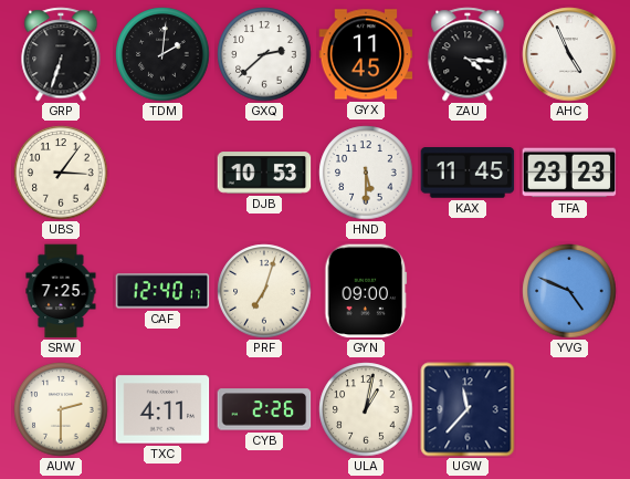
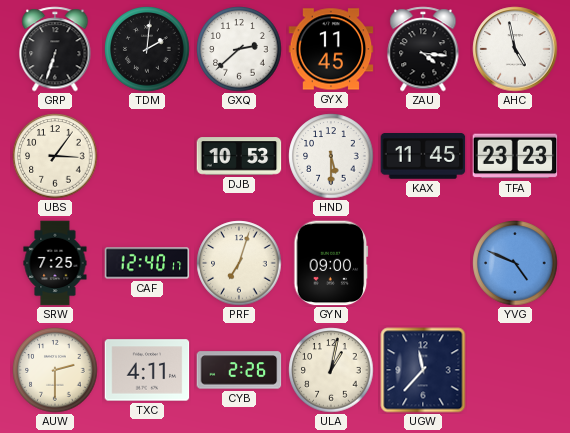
AHC: 4:56 -> 4:58
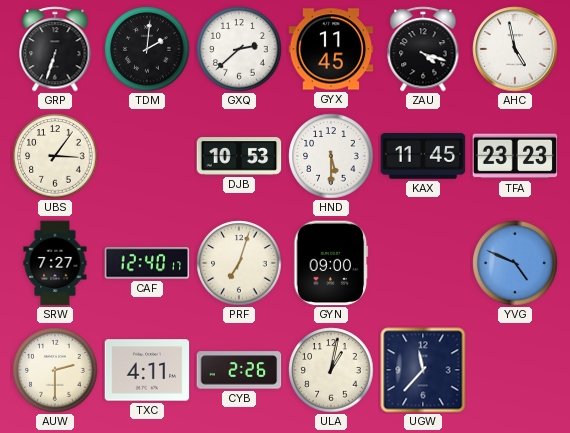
ZAU: 4:16 -> 4:18
SRW: 7:25 -> 7:27
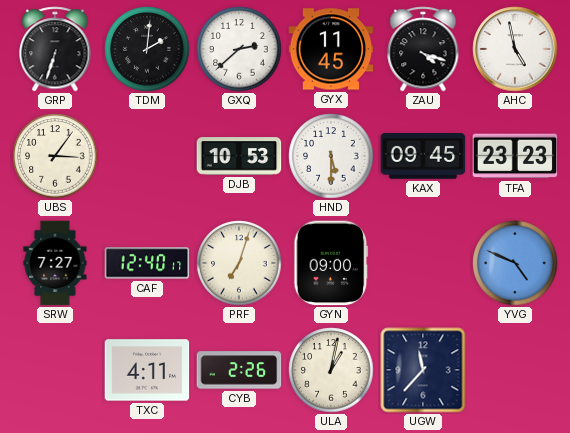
KAX: 11:45 -> 09:45
AUW: 2:30 -> none
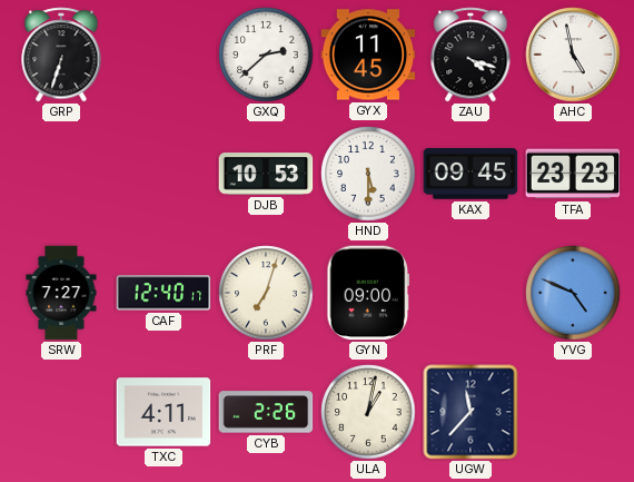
TDM: 2:01 -> none
UBS: 3:06 -> none
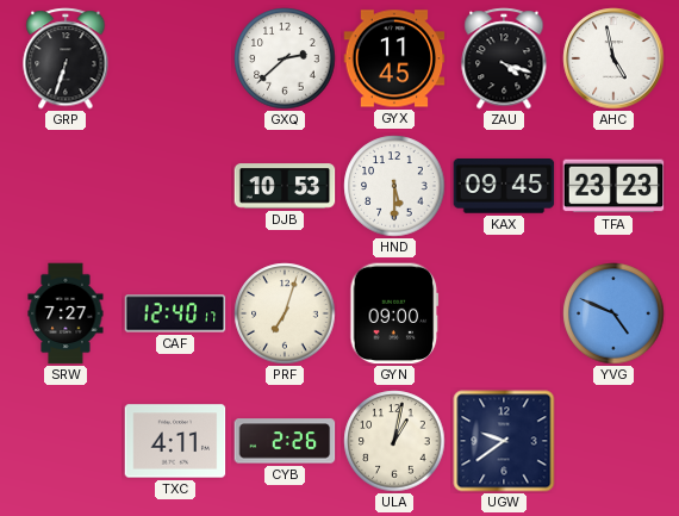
UGW: 11:37 -> 9:39
